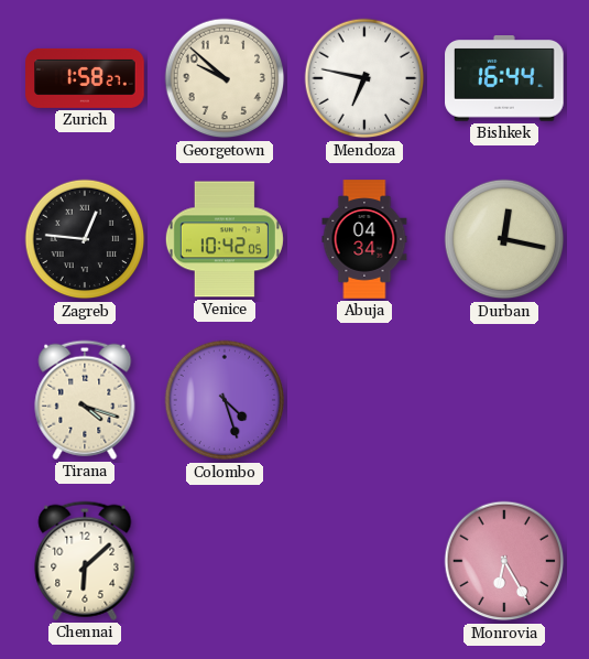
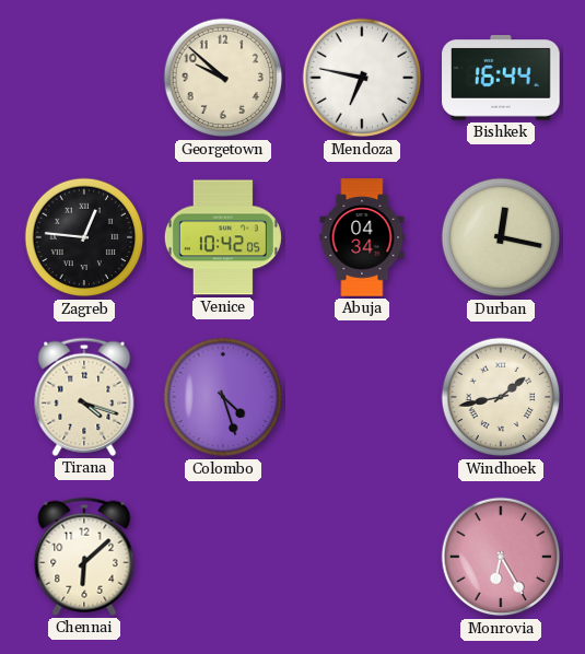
Zurich: 1:58 -> none
Windhoek: none -> 1:43
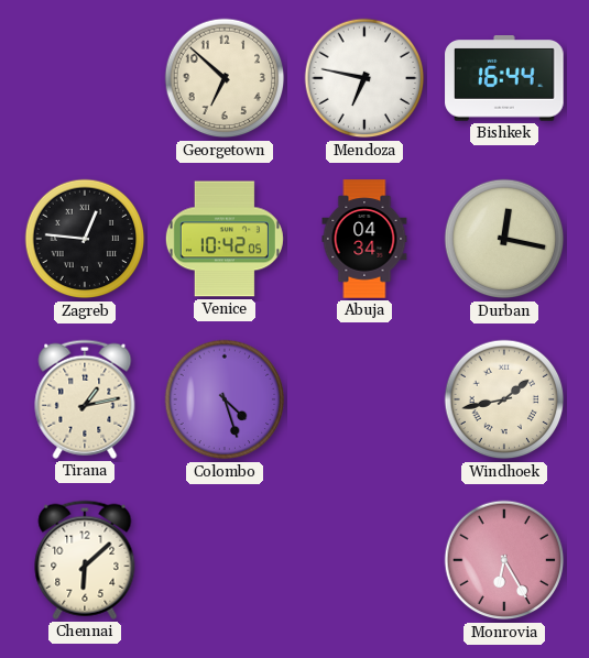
Georgetown: 9:52 -> 6:52
Tirana: 4:18 -> 1:13
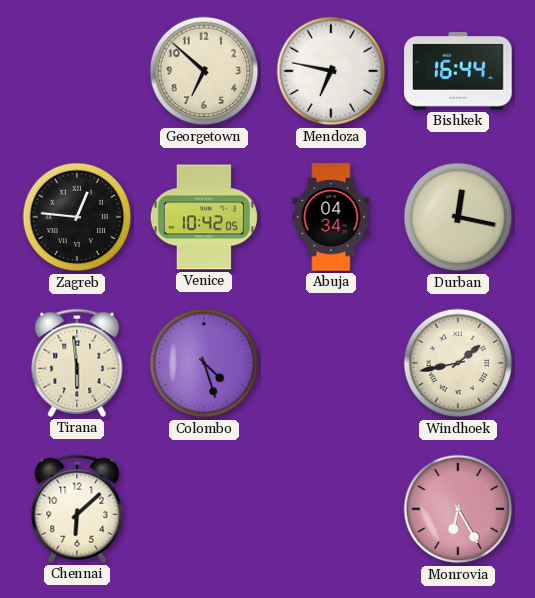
Tirana: 1:13 -> 5:59
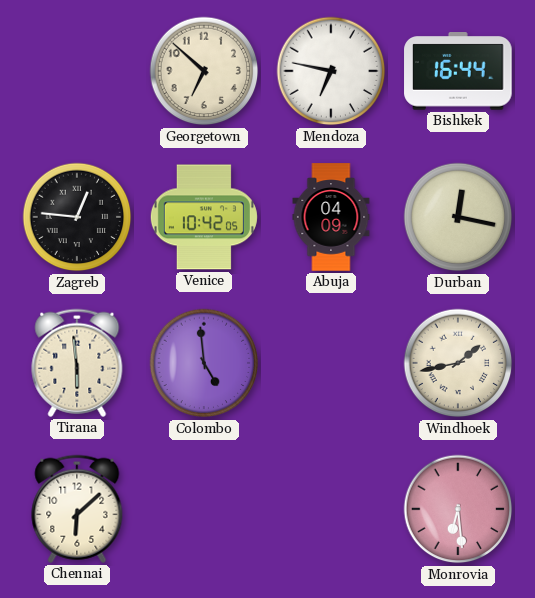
Abuja: 04:34 -> 04:09
Colombo: 4:27 -> 4:59
Monrovia: 6:25 -> 6:29
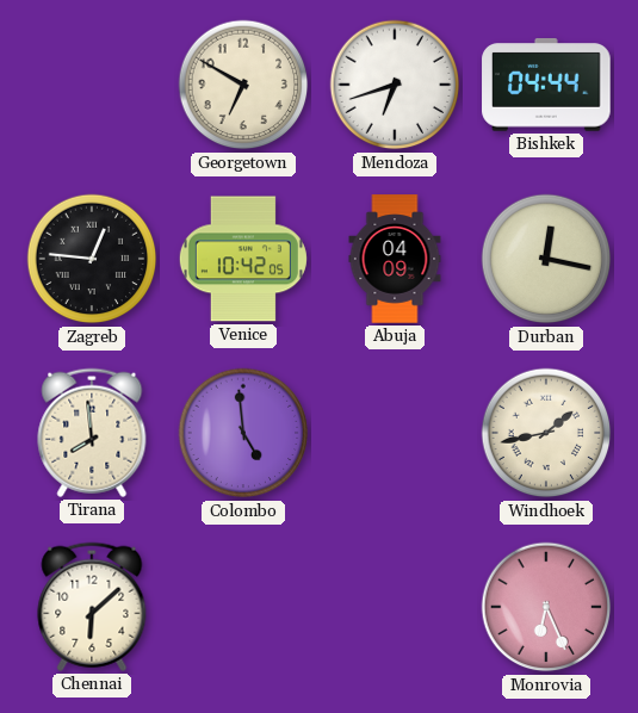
Georgetown: 6:52 -> 6:50
Mendoza: 6:47 -> 6:42
Bishkek: 16:44 -> 04:44
Tirana: 5:59 -> 7:59
Monrovia: 6:29 -> 6:26
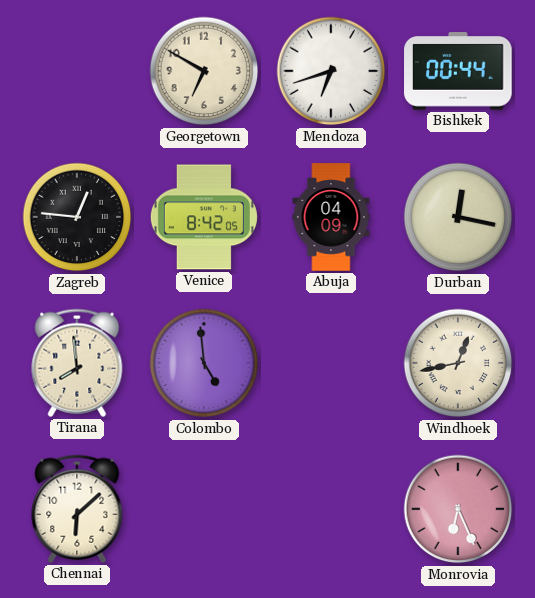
Bishkek: 04:44 -> 00:44
Venice: 10:42 -> 8:42
Windhoek: 1:43 -> 12:43
